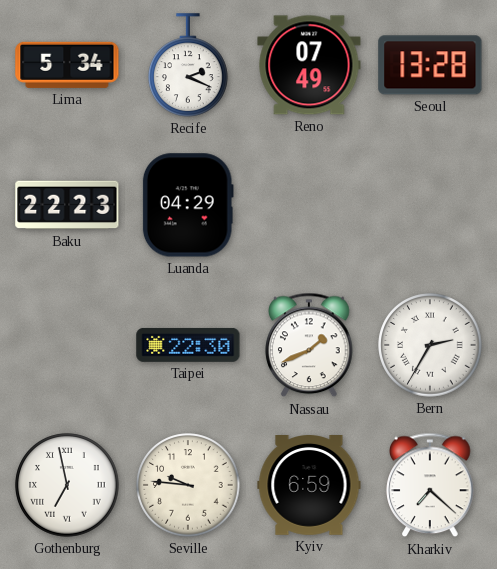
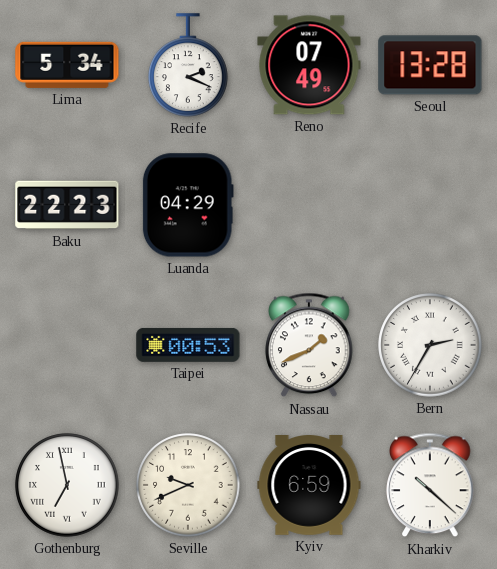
Taipei: 22:30 -> 00:53
Seville: 9:46 -> 9:41
Kharkiv: 7:22 -> 10:22
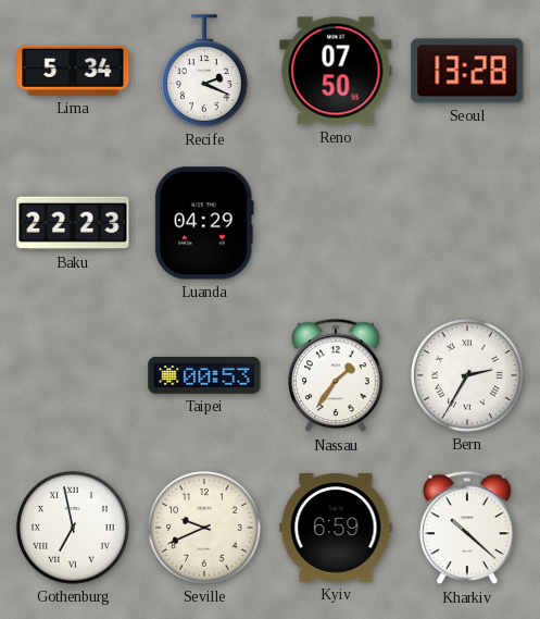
Reno: 07:49 -> 07:50
Nassau: 1:41 -> 1:36
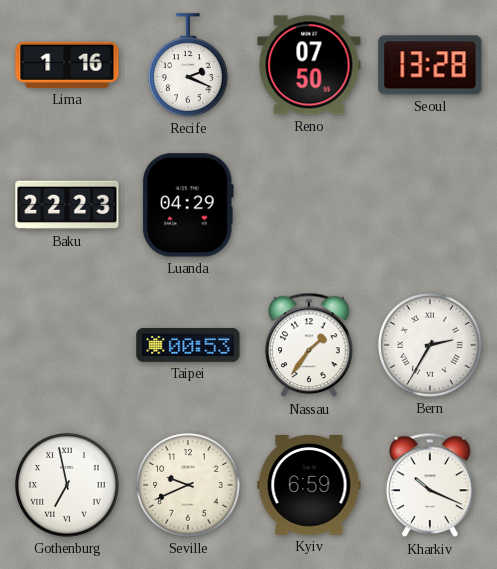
Lima: 5:34 -> 1:16
Kharkiv: 10:22 -> 10:19
